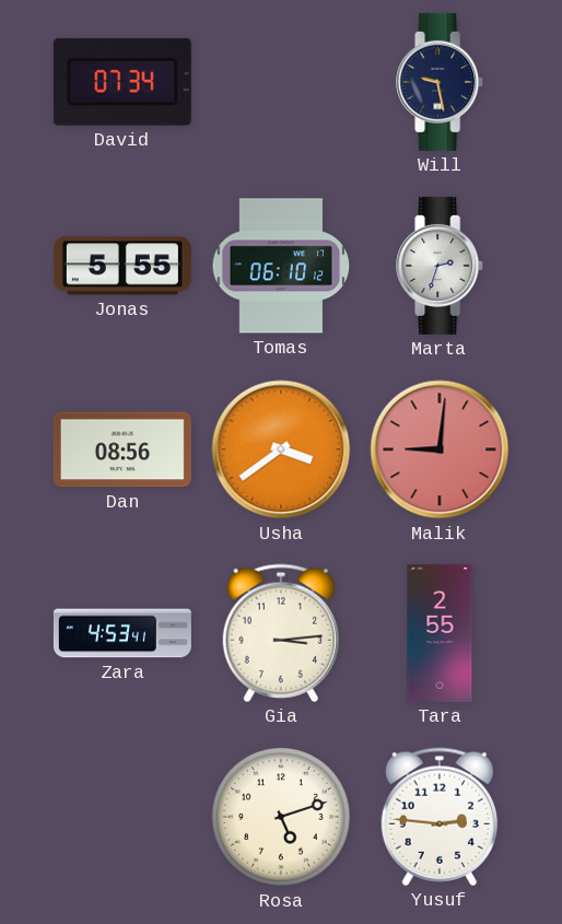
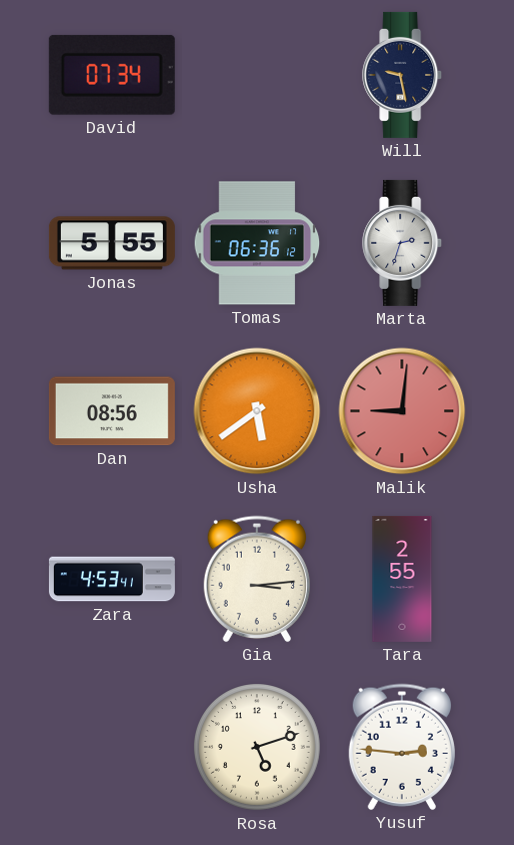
Tomas: 06:10 -> 06:36
Usha: 3:39 -> 5:39
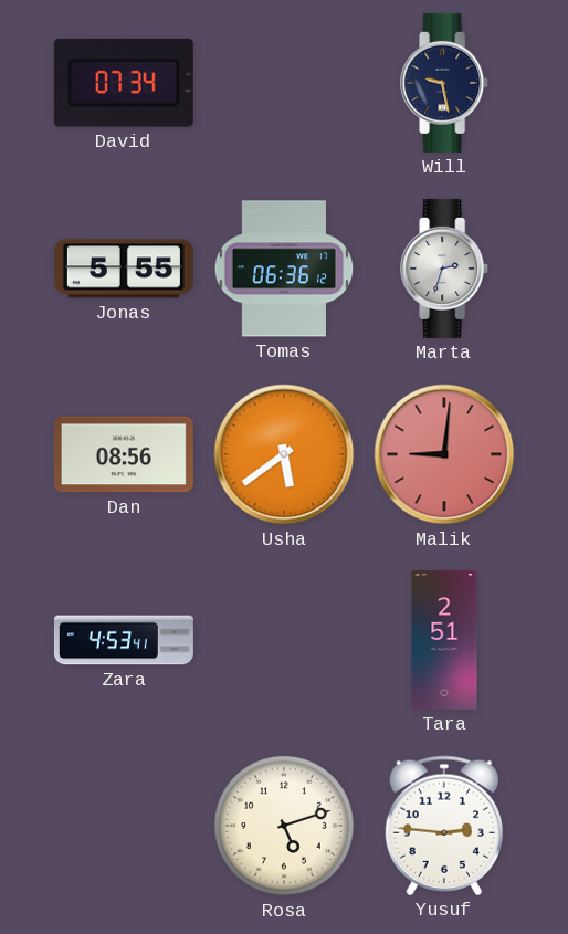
Gia: 3:14 -> none
Tara: 2:55 -> 2:51
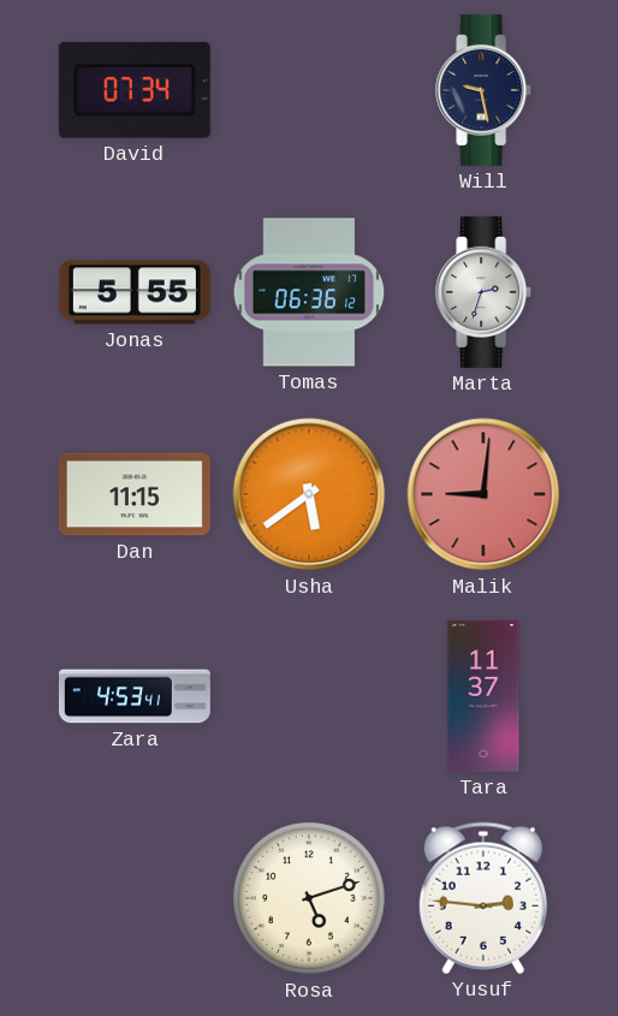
Dan: 08:56 -> 11:15
Tara: 2:51 -> 11:37
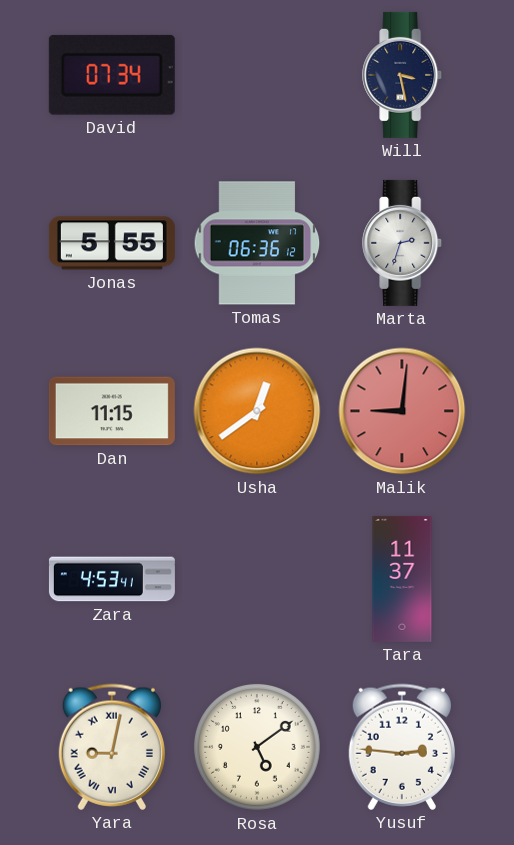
Will: 9:28 -> 3:28
Usha: 5:39 -> 12:39
Yara: none -> 9:02
Rosa: 5:12 -> 5:09
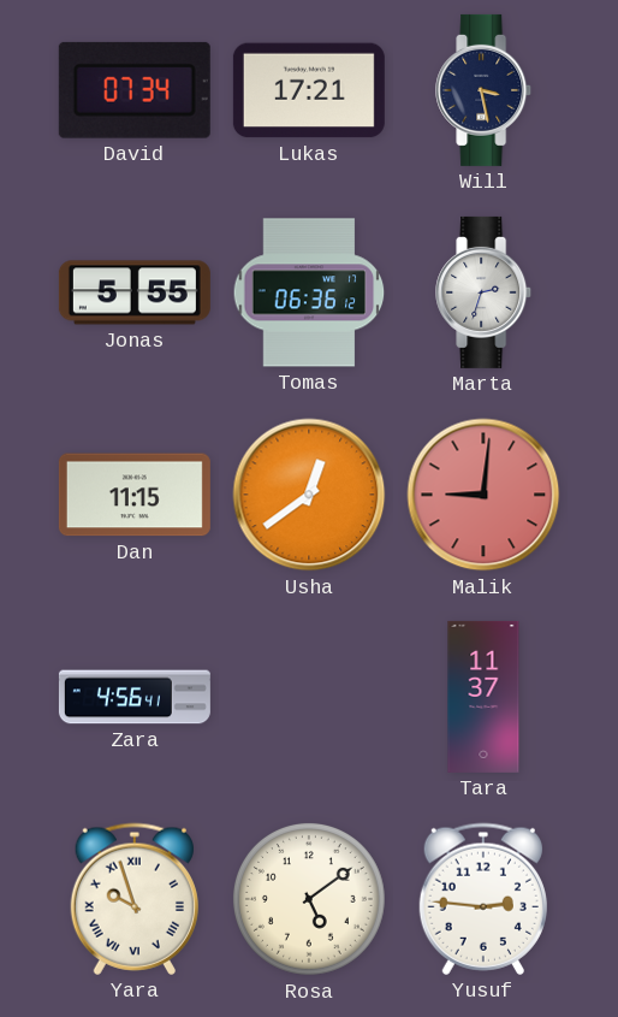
Lukas: none -> 17:21
Zara: 4:53 -> 4:56
Yara: 9:02 -> 9:57
